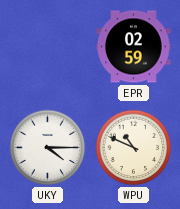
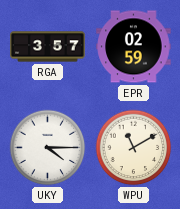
RGA: none -> 3:57
WPU: 10:49 -> 11:10
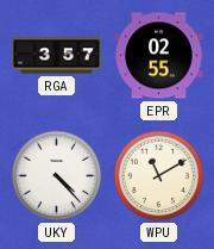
EPR: 02:59 -> 02:55
UKY: 4:15 -> 4:23
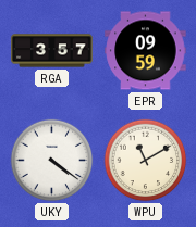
EPR: 02:55 -> 09:59
UKY: 4:23 -> 4:21
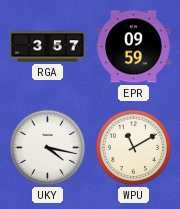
UKY: 4:21 -> 4:17
